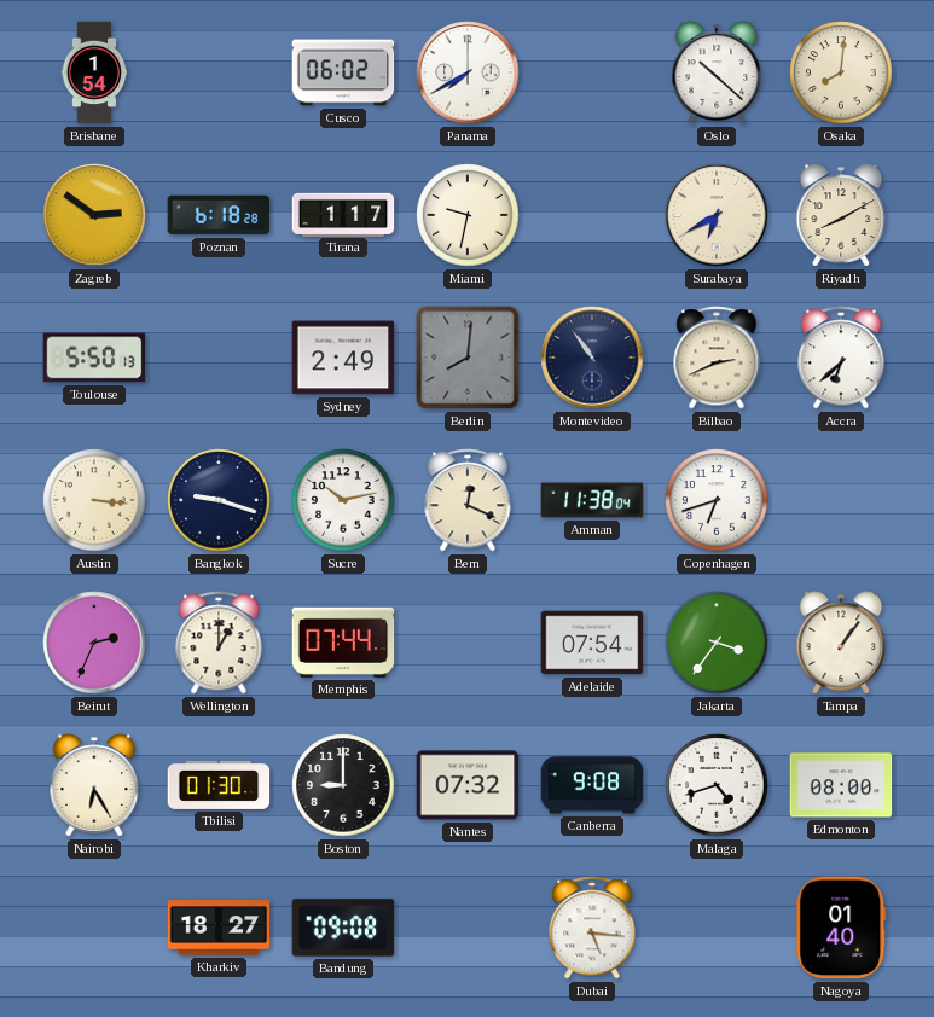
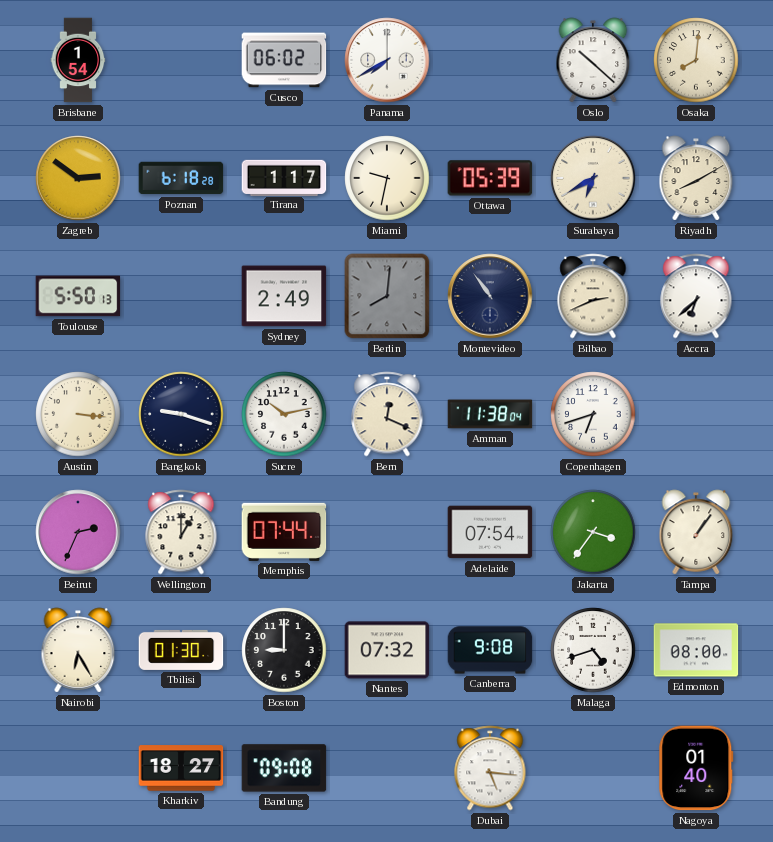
Ottawa: none -> 05:39
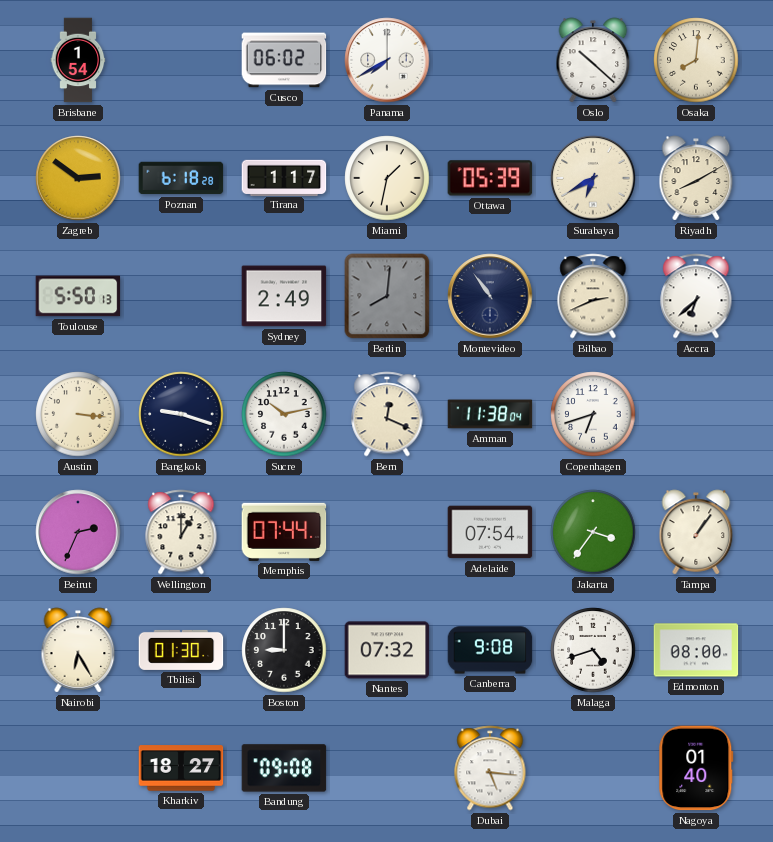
Miami: 9:32 -> 1:32
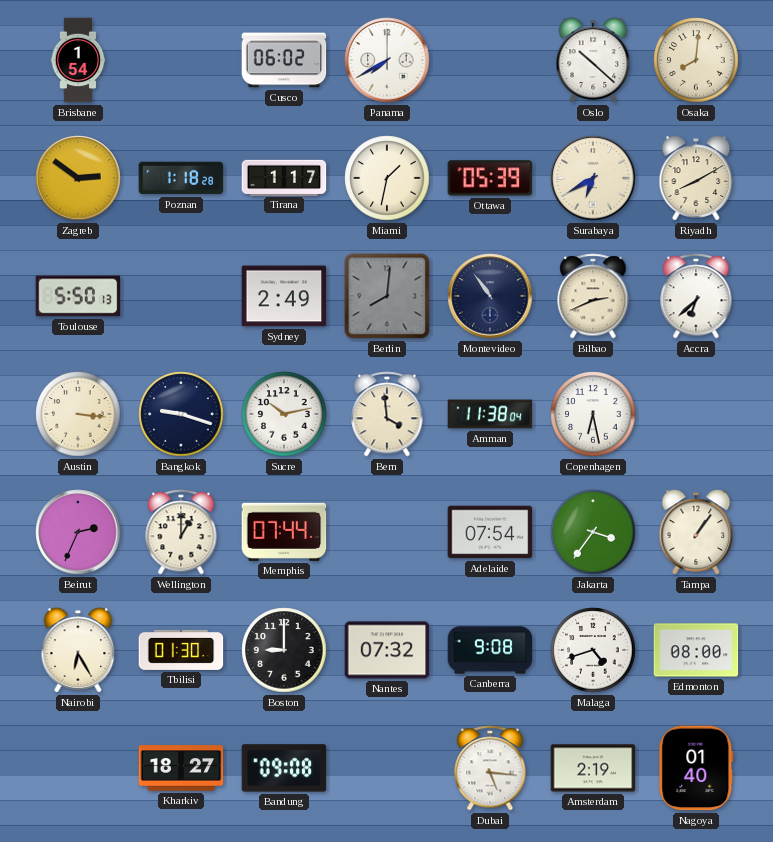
Poznan: 6:18 -> 1:18
Bern: 12:19 -> 3:59
Copenhagen: 6:42 -> 6:28
Amsterdam: none -> 2:19
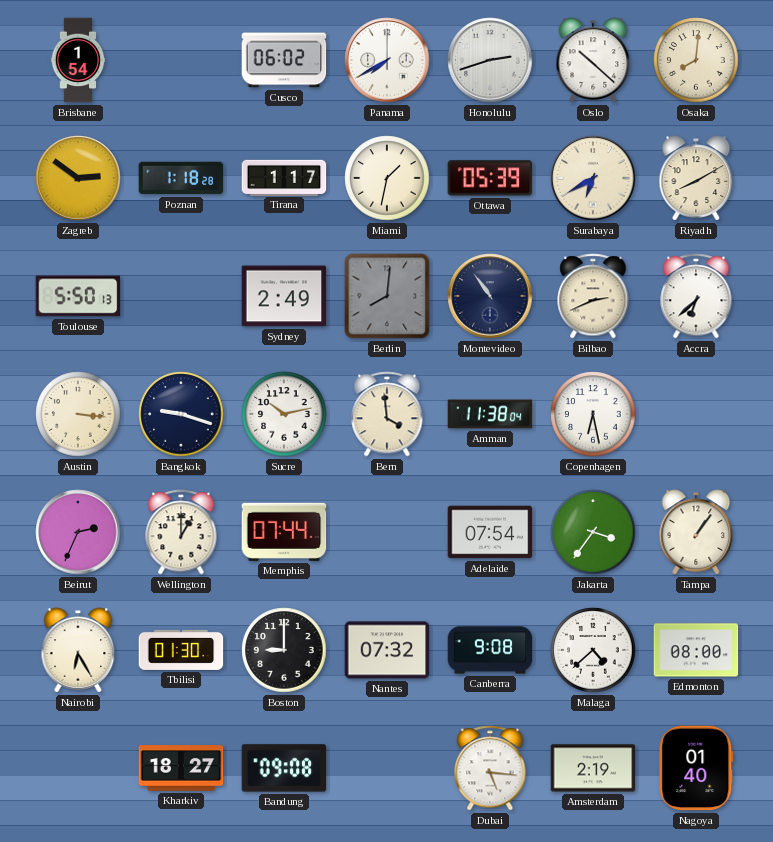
Honolulu: none -> 2:42
Malaga: 4:42 -> 4:38
